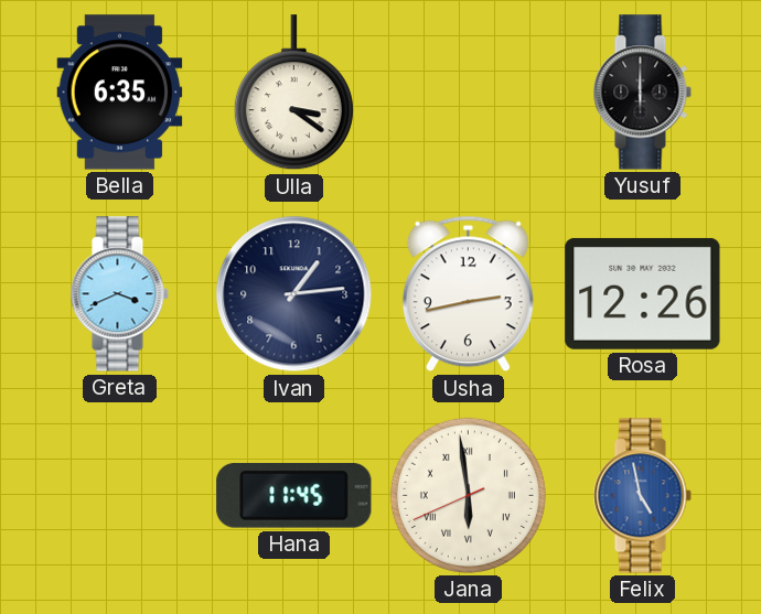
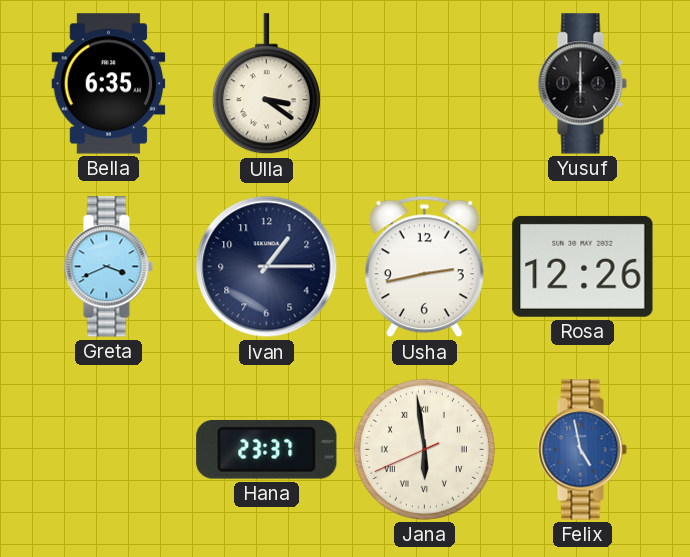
Ivan: 1:14 -> 1:15
Hana: 11:45 -> 23:37
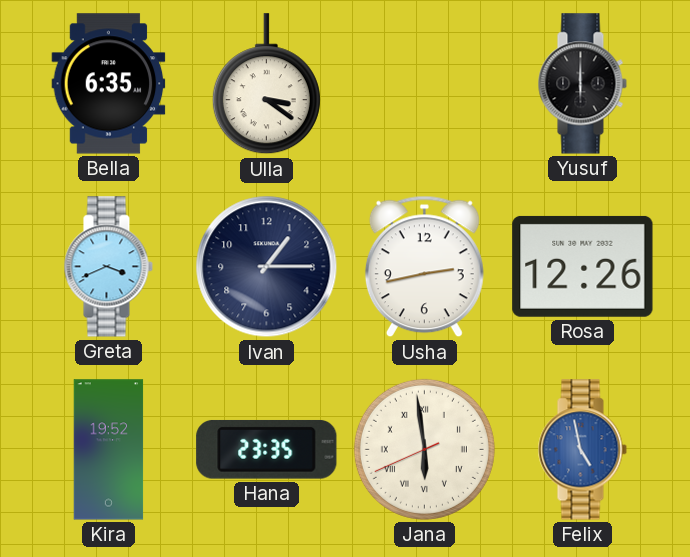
Kira: none -> 19:52
Hana: 23:37 -> 23:35
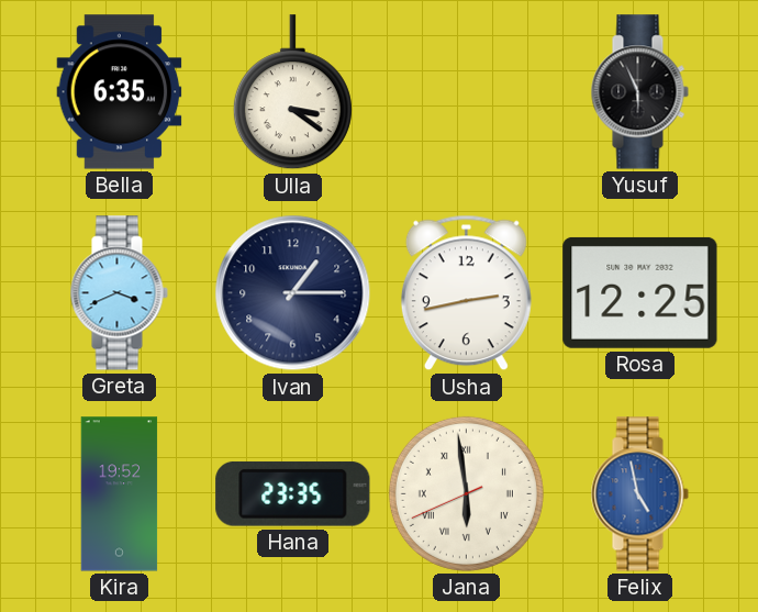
Yusuf: 6:00 -> 5:56
Rosa: 12:26 -> 12:25
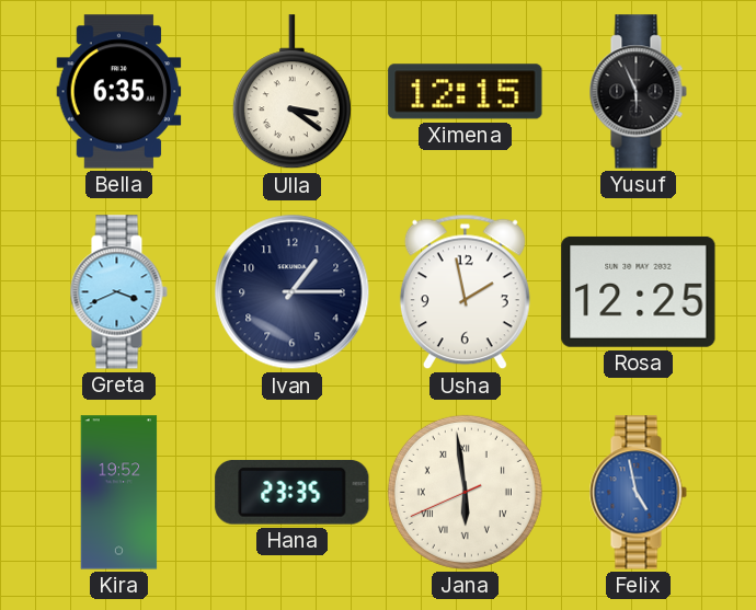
Ximena: none -> 12:15
Usha: 2:43 -> 1:58
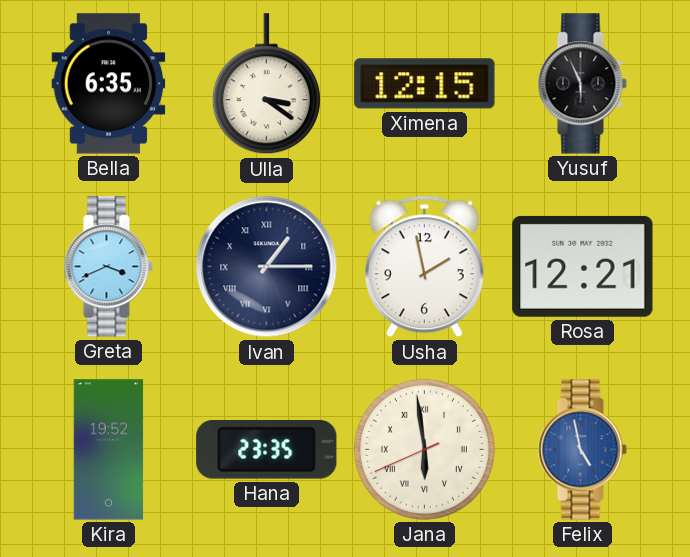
Ivan numerals: Arabic -> Roman
Rosa: 12:25 -> 12:21
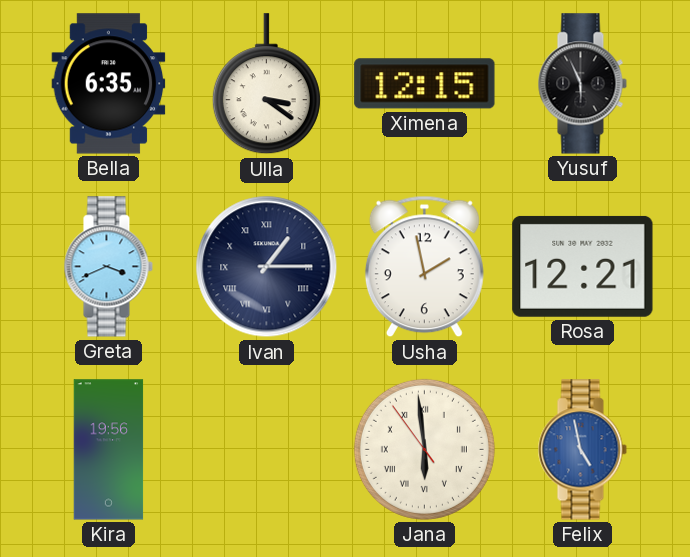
Kira: 19:52 -> 19:56
Hana: 23:35 -> none
Jana: 5:58:41 -> 5:58:54
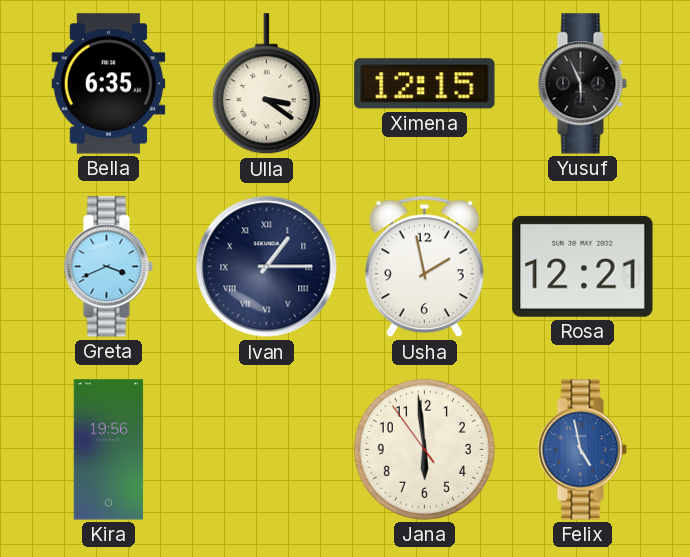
Jana numerals: Roman -> Arabic
